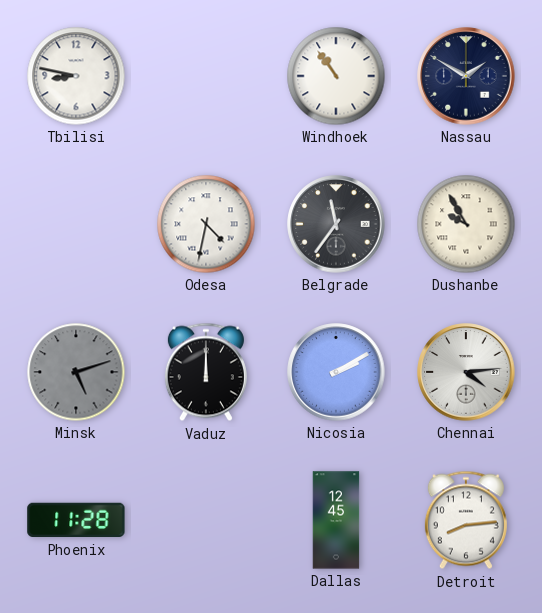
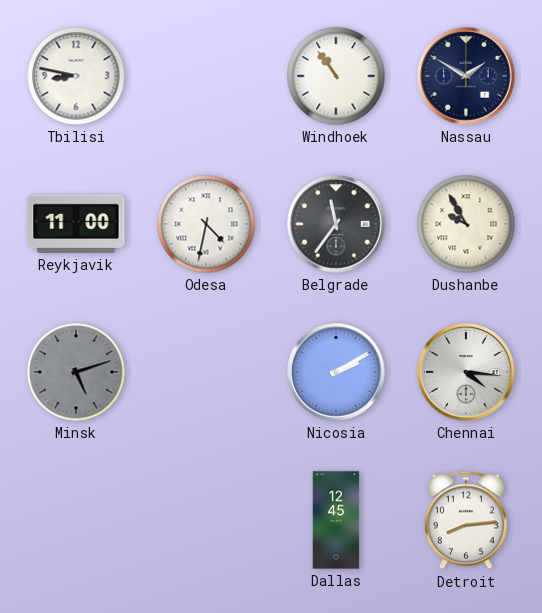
Reykjavik: none -> 11:00
Vaduz: 12:00 -> none
Chennai: 4:14 -> 4:16
Phoenix: 11:28 -> none
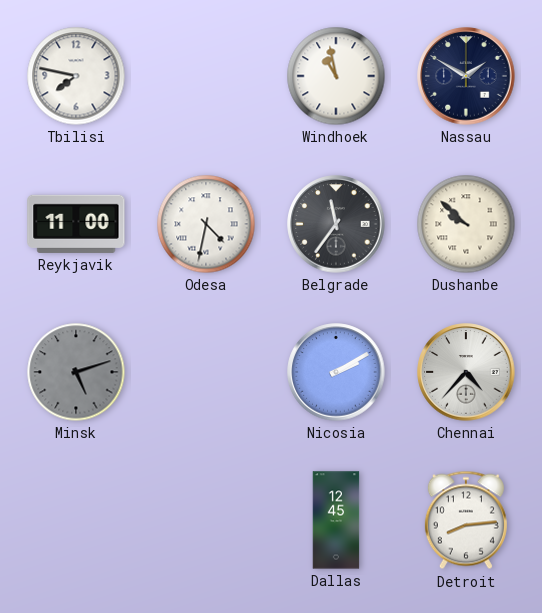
Tbilisi: 8:47 -> 7:47
Windhoek: 10:54 -> 10:58
Dushanbe: 9:55 -> 9:52
Chennai: 4:16 -> 4:37
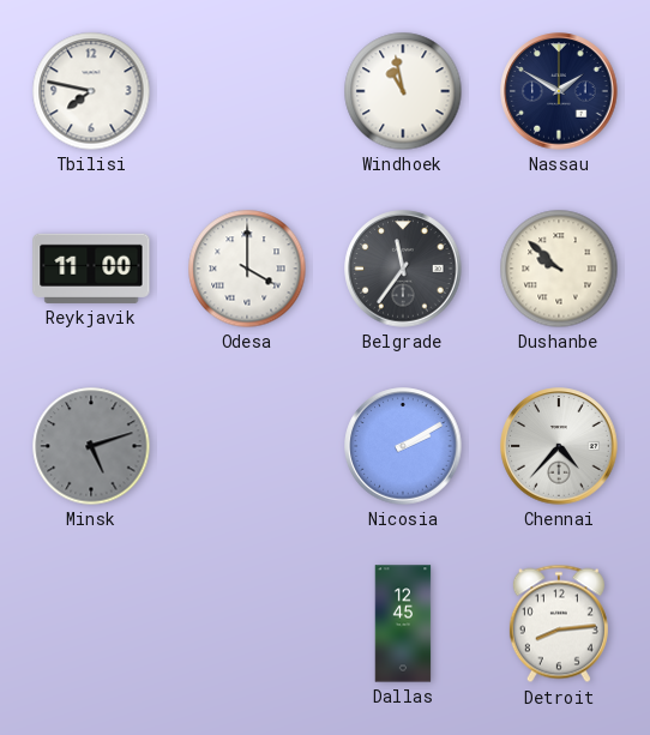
Odesa: 4:32 -> 4:00
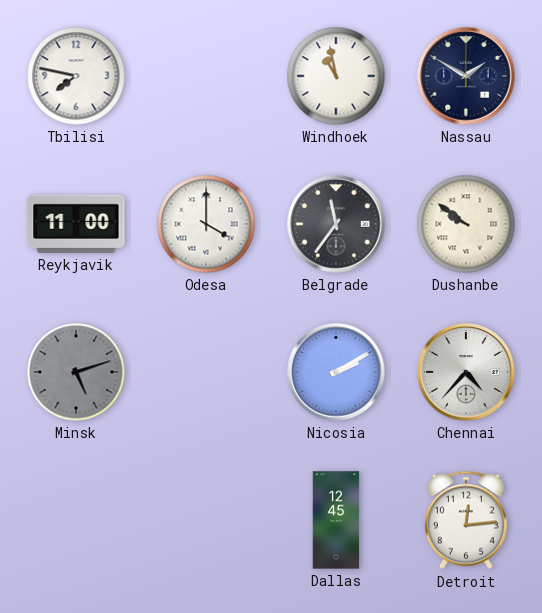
Dushanbe: 9:52 -> 9:51
Detroit: 8:14 -> 12:14
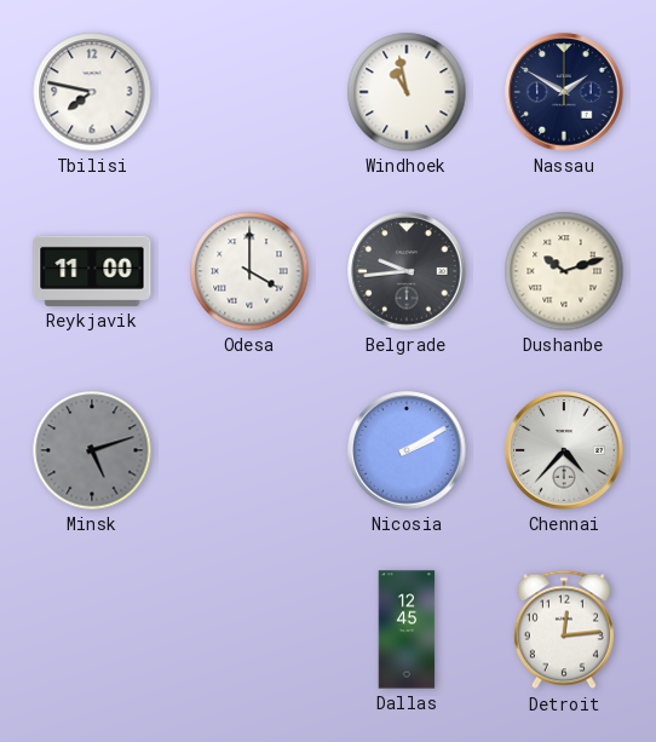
Belgrade: 11:36 -> 9:44
Dushanbe: 9:51 -> 10:12
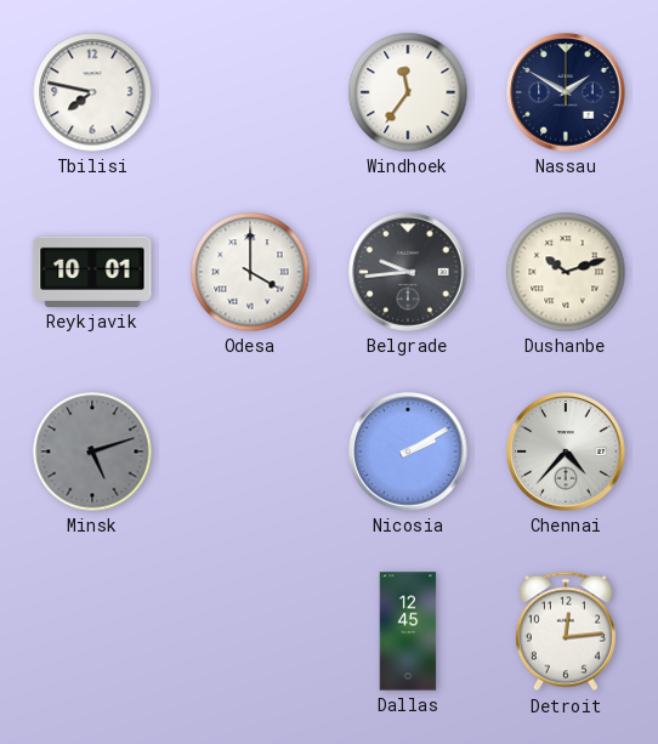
Windhoek: 10:58 -> 11:36
Reykjavik: 11:00 -> 10:01
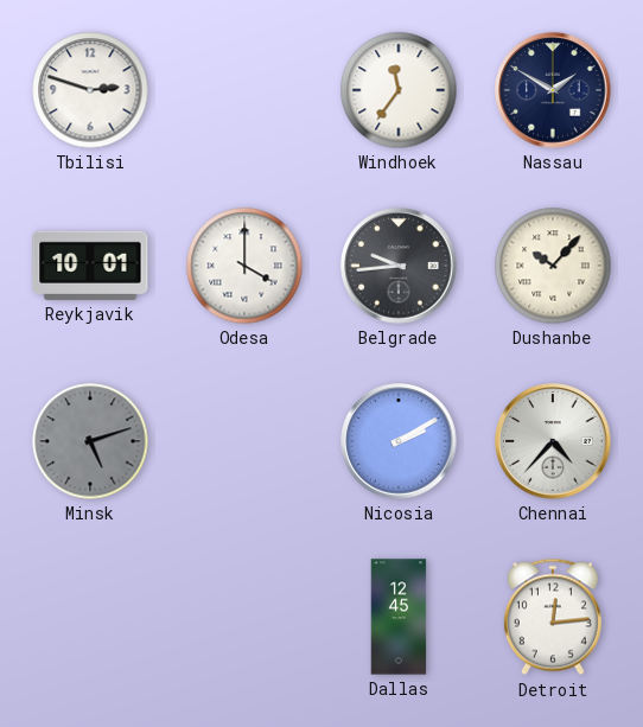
Tbilisi: 7:47 -> 2:48
Dushanbe: 10:12 -> 10:07
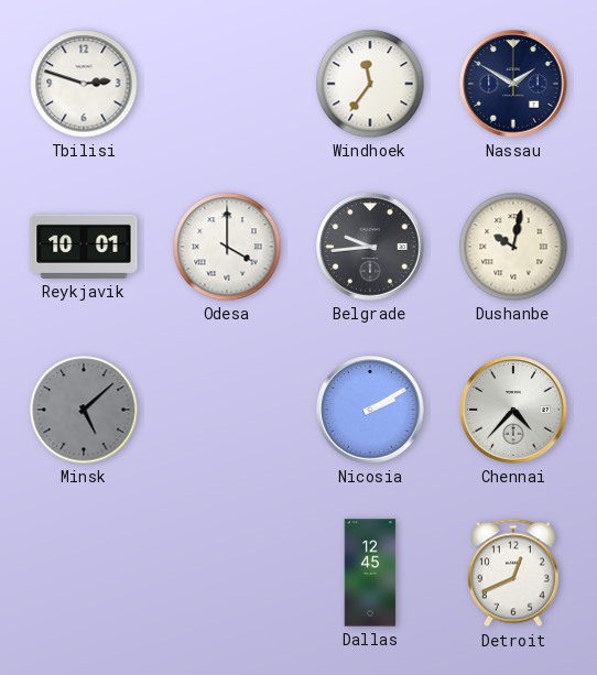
Dushanbe: 10:07 -> 10:02
Minsk: 5:12 -> 5:08
Detroit: 12:14 -> 12:41
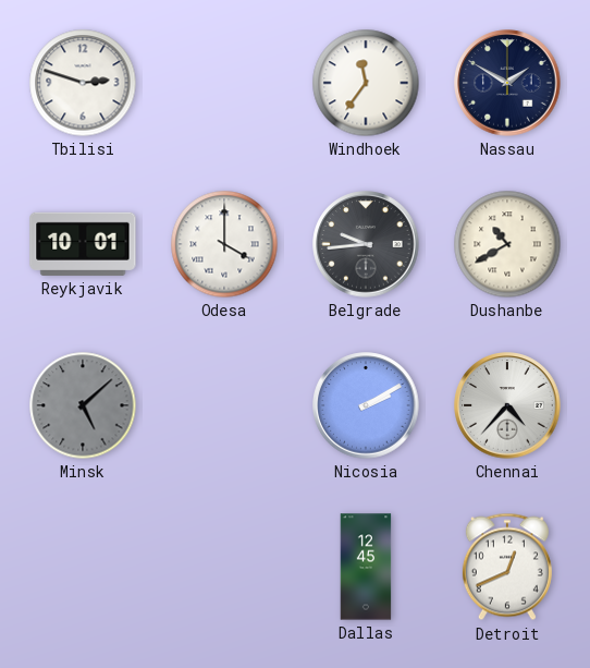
Dushanbe: 10:02 -> 10:40
